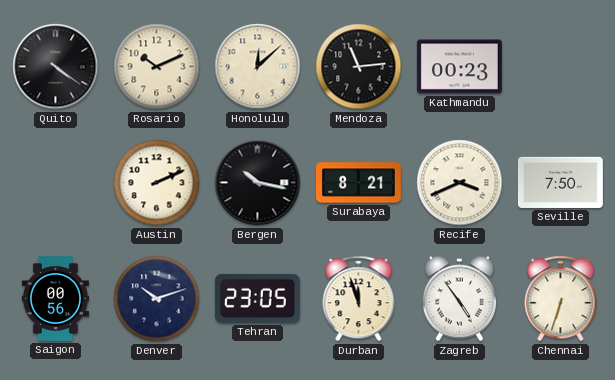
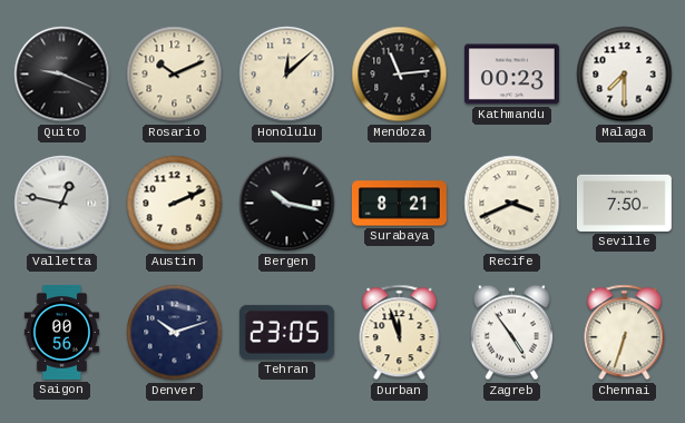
Quito: 4:21 -> 9:19
Malaga: none -> 7:30
Valletta: none -> 12:47
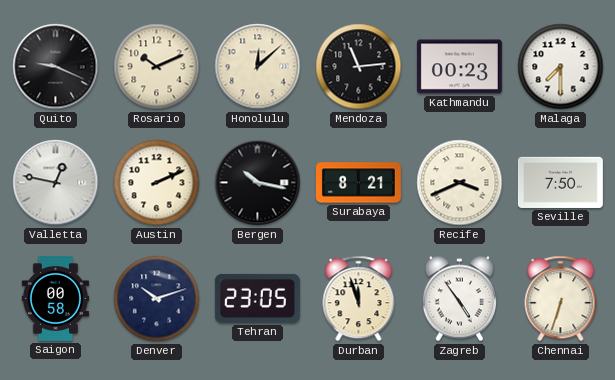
Saigon: 00:56 -> 00:58
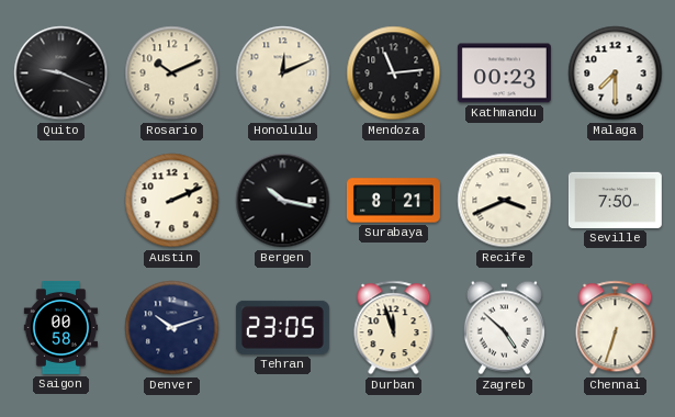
Honolulu: 12:08 -> 12:11
Valletta: 12:47 -> none
Zagreb: 4:54 -> 4:52
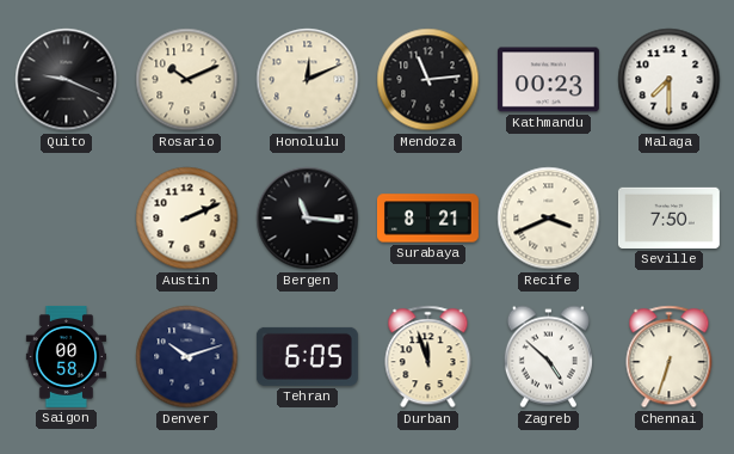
Bergen: 10:17 -> 11:16
Tehran: 23:05 -> 6:05
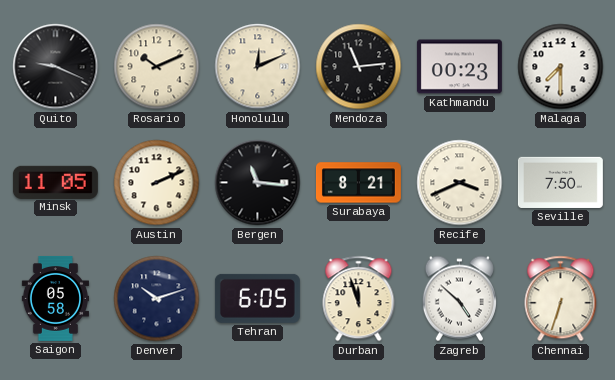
Minsk: none -> 11:05
Saigon: 00:58 -> 05:58
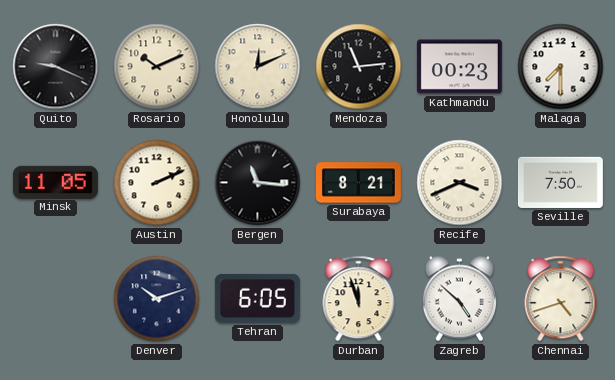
Saigon: 05:58 -> none
Chennai: 6:33 -> 4:42
